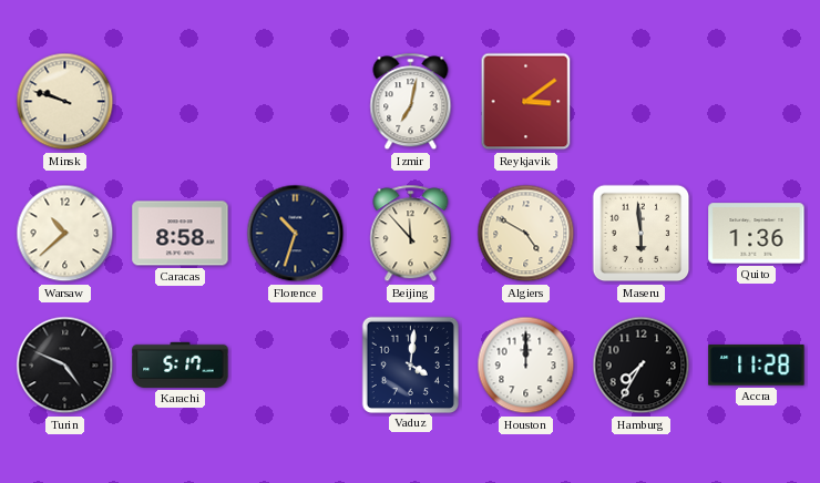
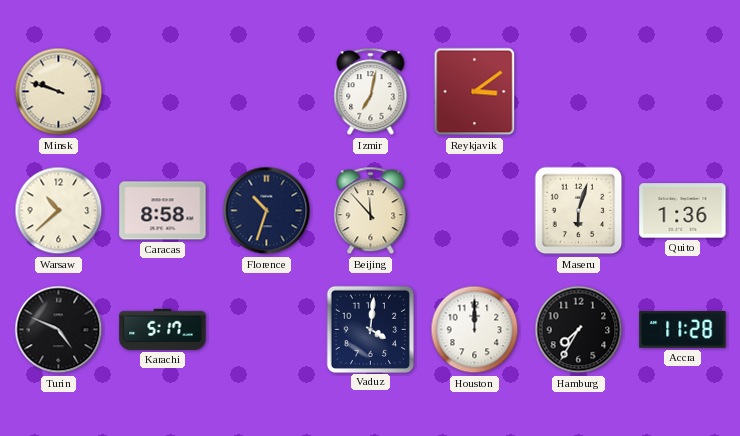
Algiers: 4:50 -> none
Maseru: 5:59 -> 6:03
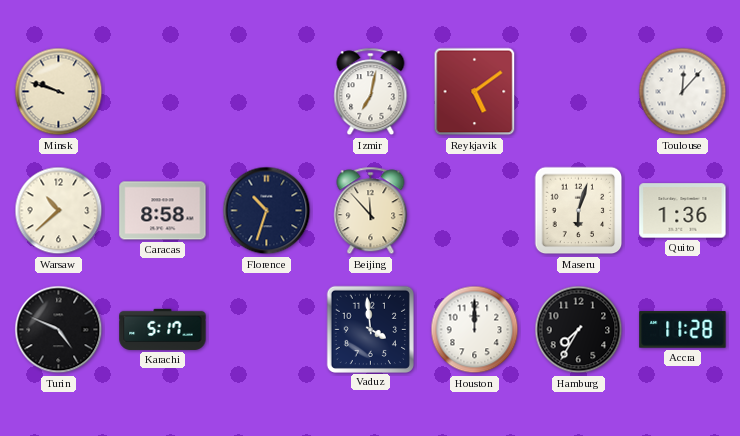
Reykjavik: 3:09 -> 5:09
Toulouse: none -> 12:07
Vaduz: 4:01 -> 3:59
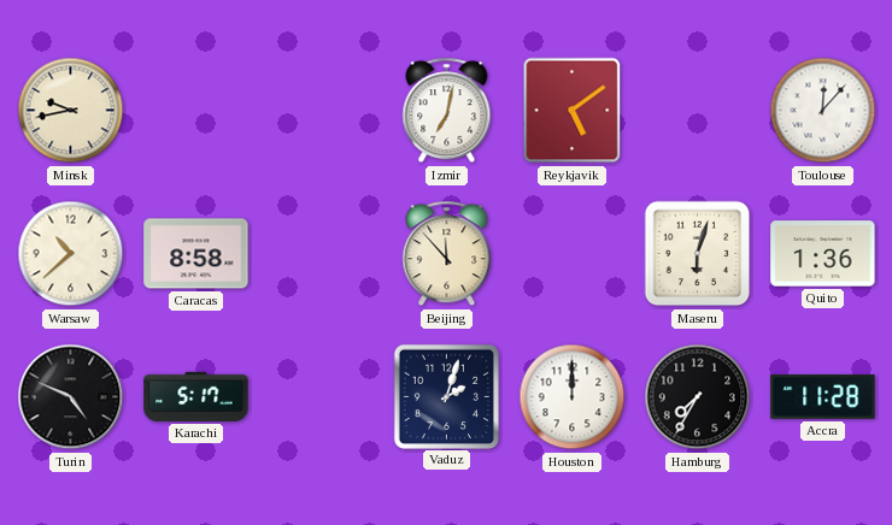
Minsk: 9:48 -> 9:43
Florence: 10:33 -> none
Vaduz: 3:59 -> 2:03
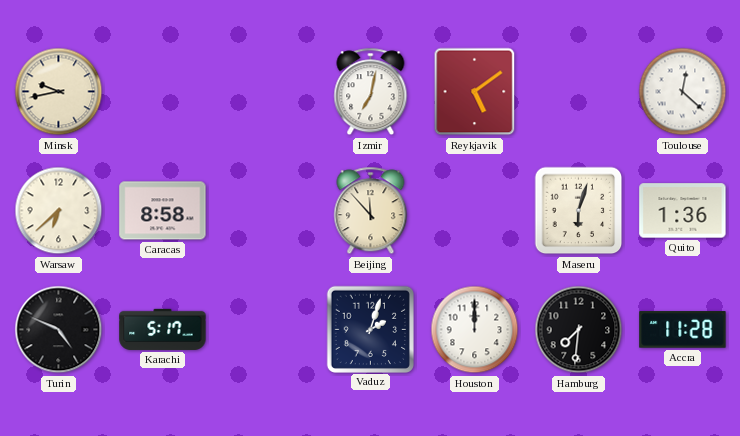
Toulouse: 12:07 -> 12:22
Warsaw: 10:38 -> 6:38
Hamburg: 7:35 -> 7:31
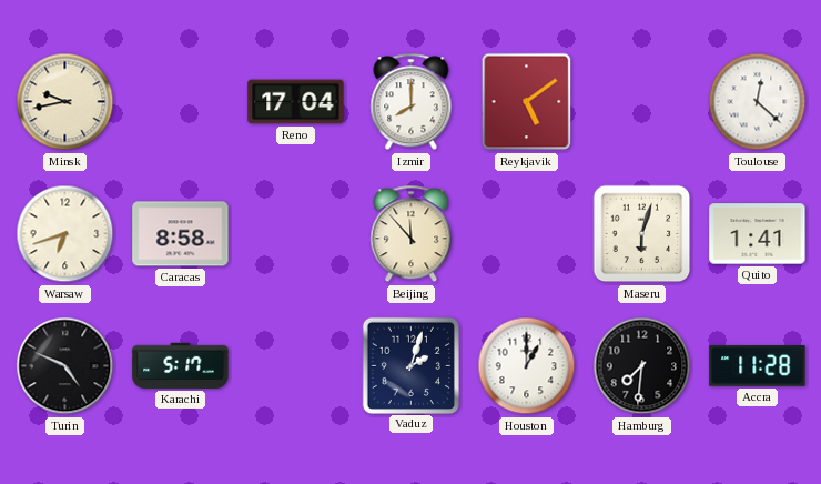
Reno: none -> 17:04
Izmir: 7:02 -> 8:00
Warsaw: 6:38 -> 6:42
Quito: 1:36 -> 1:41
Houston: 12:00 -> 1:00
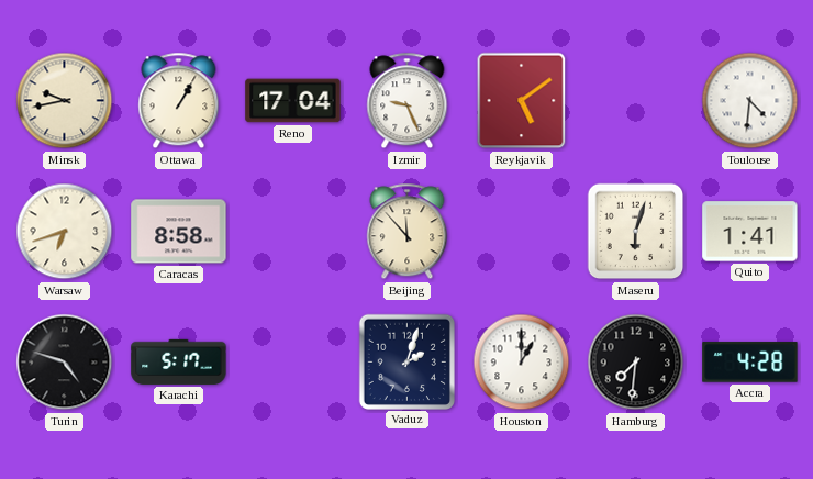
Ottawa: none -> 1:05
Izmir: 8:00 -> 9:26
Toulouse: 12:22 -> 4:31
Turin: 4:49 -> 4:48
Accra: 11:28 -> 4:28
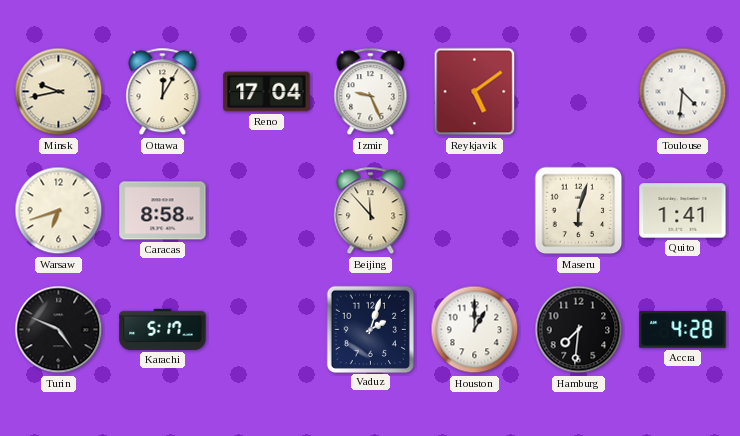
Ottawa: 1:05 -> 12:05
Turin: 4:48 -> 4:49
